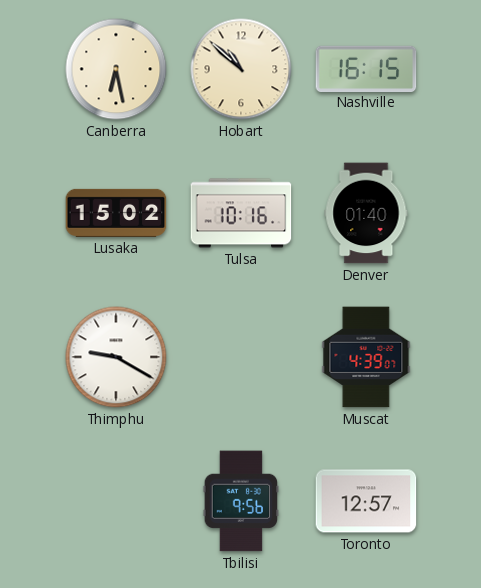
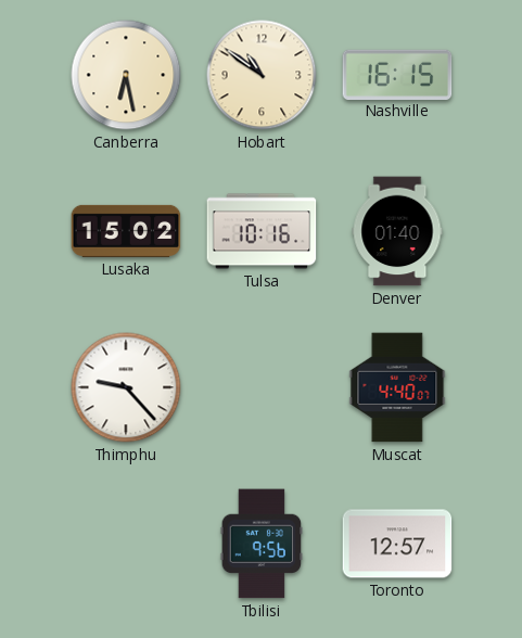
Hobart: 10:52 -> 10:51
Thimphu: 9:20 -> 9:23
Muscat: 4:39 -> 4:40
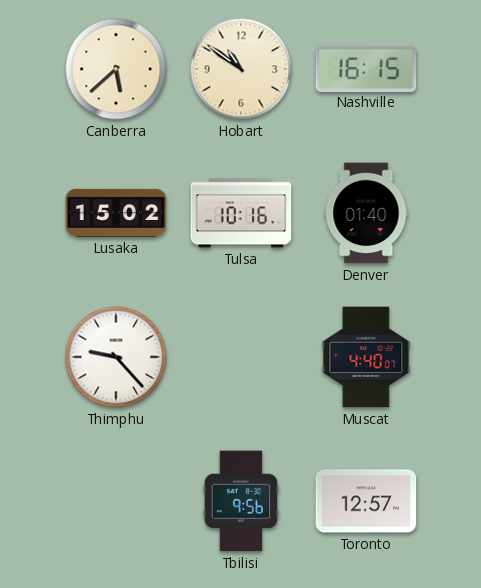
Canberra: 6:28 -> 5:38
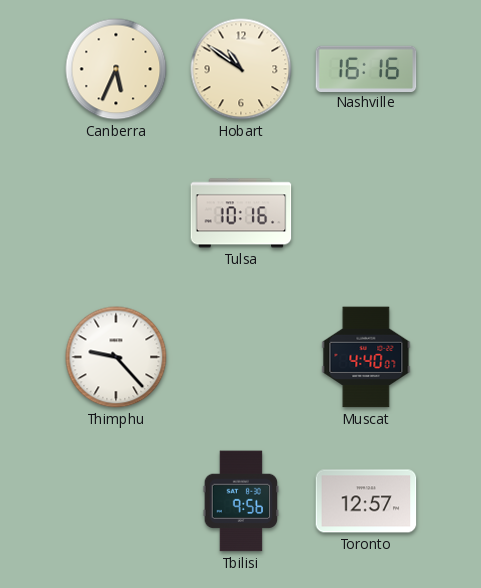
Canberra: 5:38 -> 5:34
Nashville: 16:15 -> 16:16
Lusaka: 15:02 -> none
Denver: 01:40 -> none
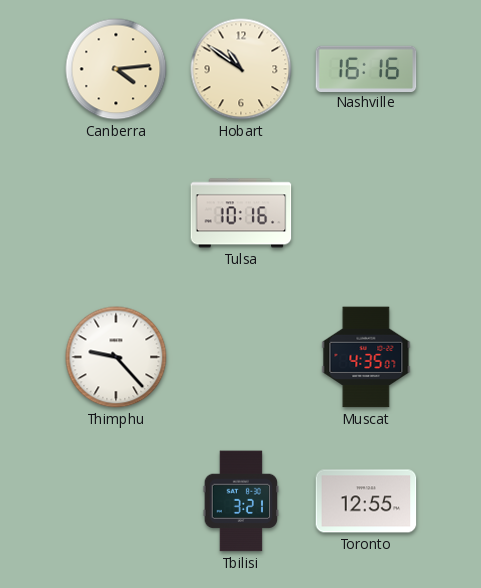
Canberra: 5:34 -> 4:14
Muscat: 4:40 -> 4:35
Tbilisi: 9:56 -> 3:21
Toronto: 12:57 -> 12:55
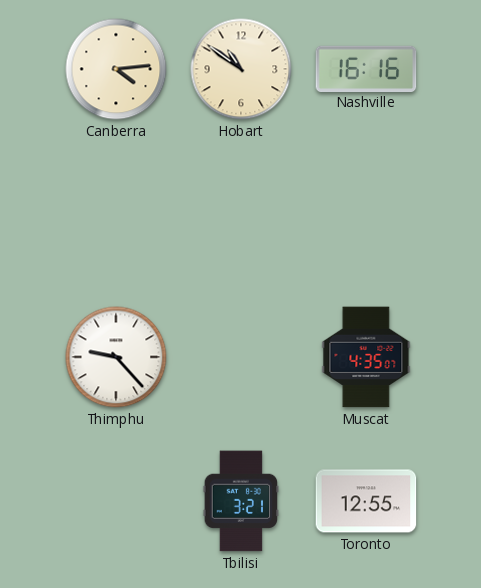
Tulsa: 10:16 -> none
